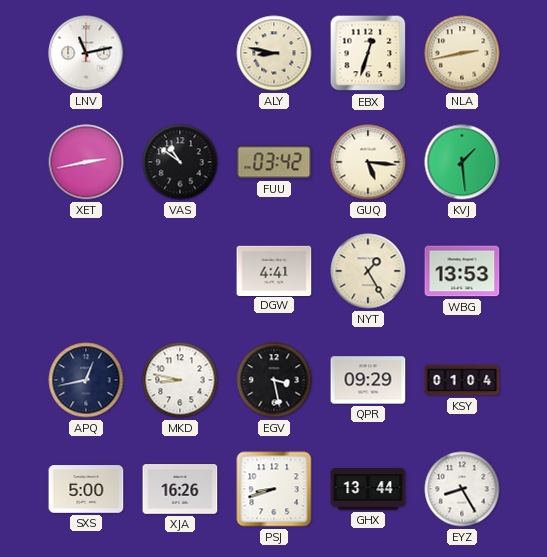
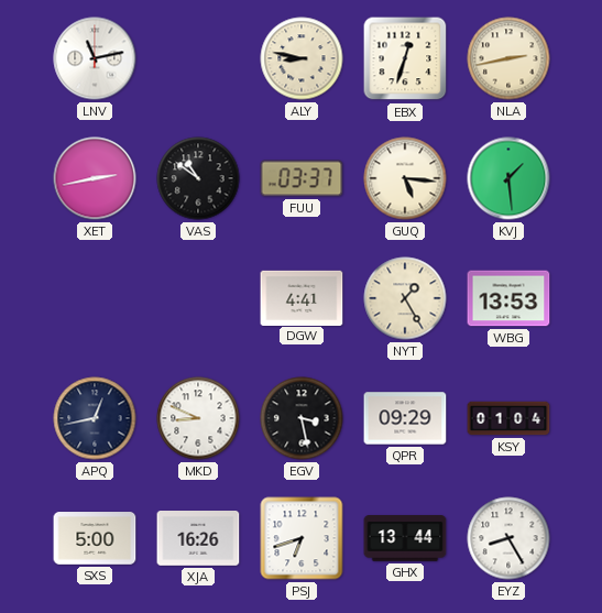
FUU: 03:42 -> 03:37
MKD: 8:47 -> 8:49
PSJ: 8:42 -> 6:42
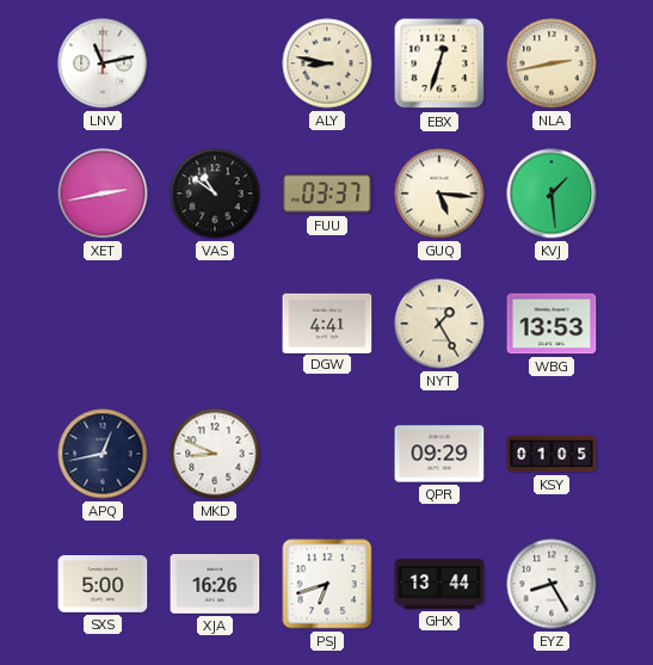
EGV: 3:28 -> none
KSY: 01:04 -> 01:05
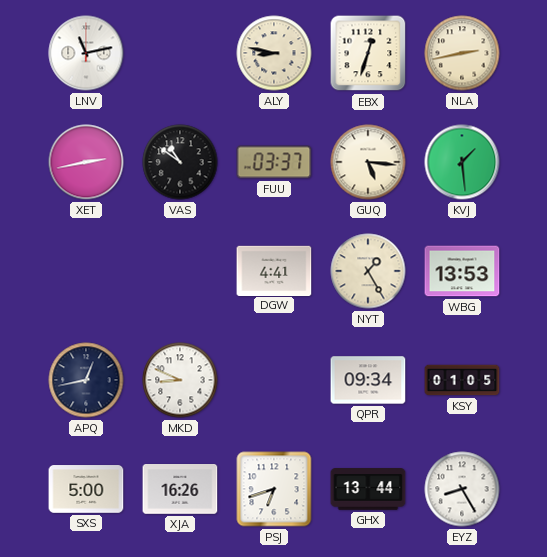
QPR: 09:29 -> 09:34
